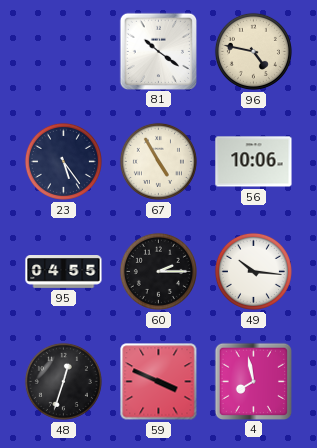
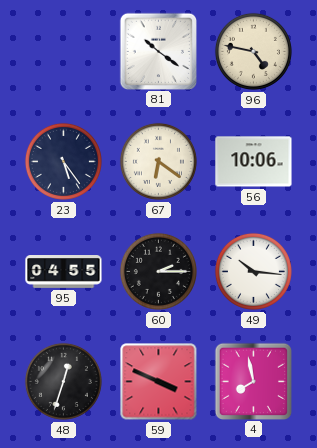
67: 4:55 -> 6:21
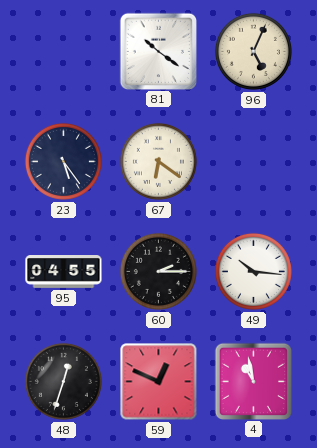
96: 4:47 -> 5:04
56: 10:06 -> none
59: 3:49 -> 12:49
4: 7:58 -> 10:58
